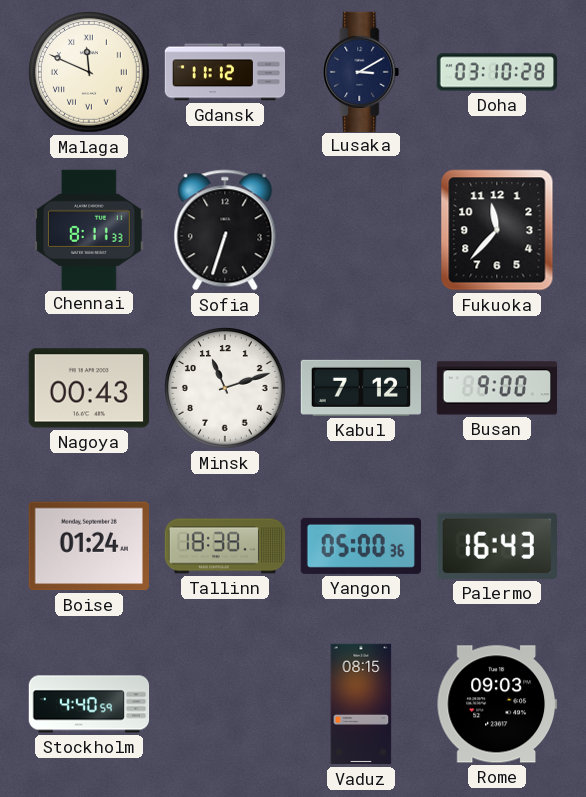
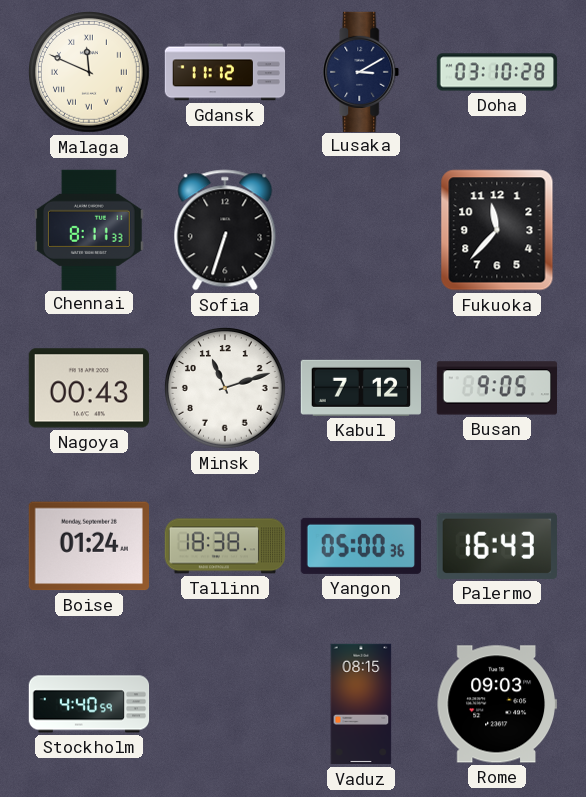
Busan: 9:00 -> 9:05
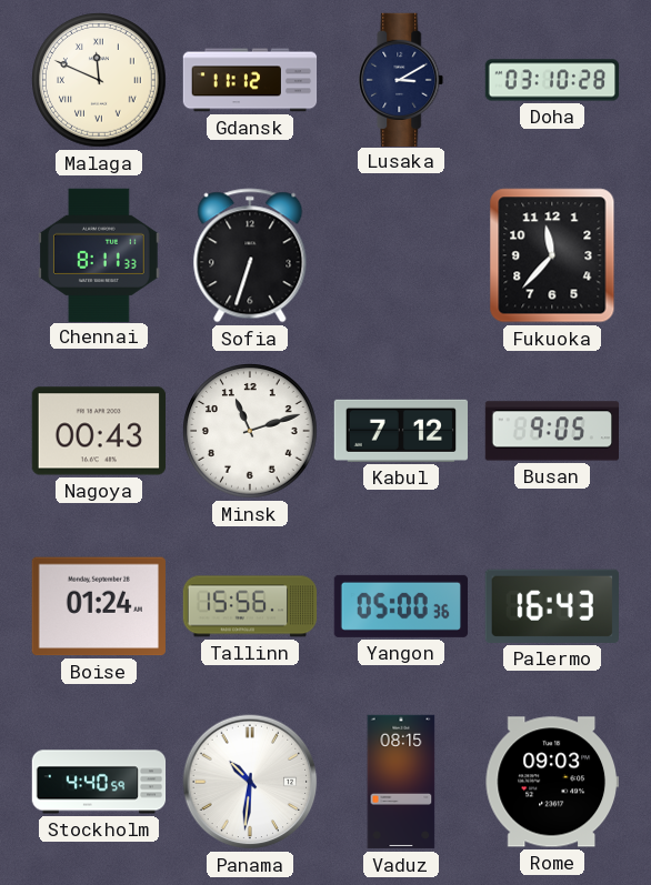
Tallinn: 18:38 -> 15:56
Panama: none -> 10:31
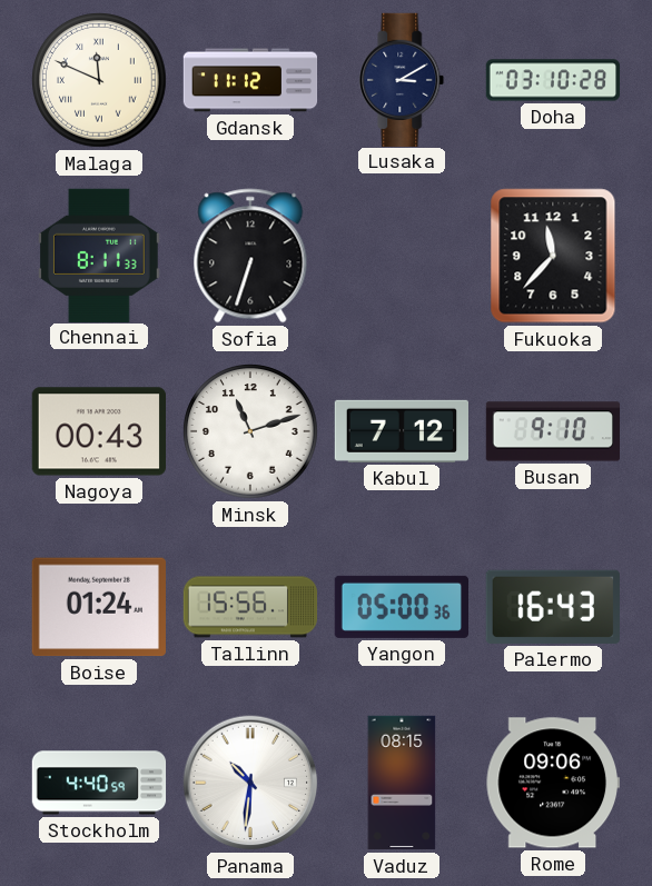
Busan: 9:05 -> 9:10
Rome: 09:03 -> 09:06
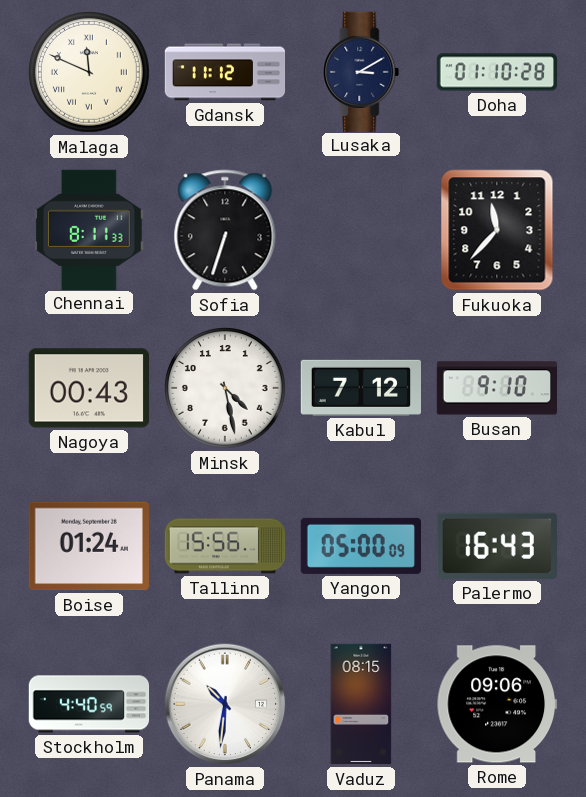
Doha: 03:10 -> 01:10
Minsk: 11:12 -> 4:28
Yangon: 05:00:36 -> 05:00:09
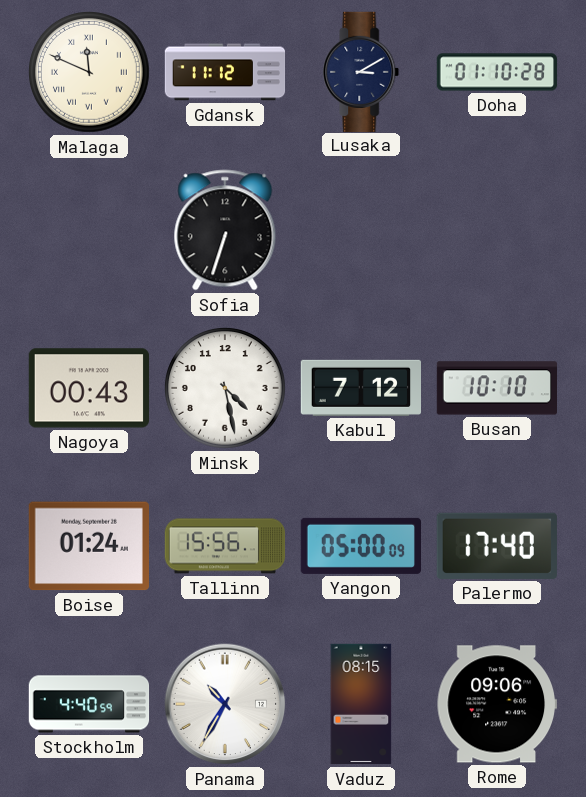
Chennai: 8:11 -> none
Fukuoka: 11:37 -> none
Busan: 9:10 -> 10:10
Palermo: 16:43 -> 17:40
Panama: 10:31 -> 10:35
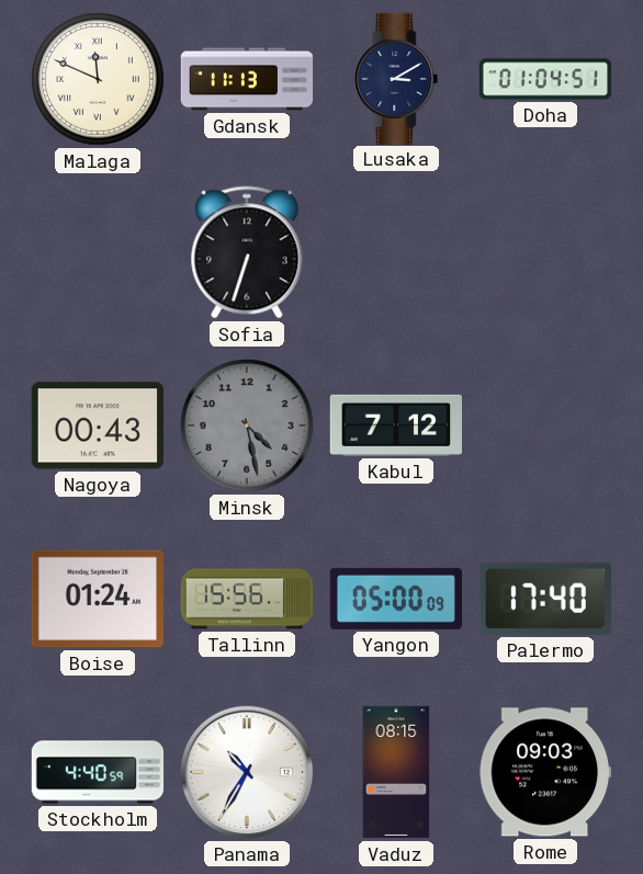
Gdansk: 11:12 -> 11:13
Doha: 01:10 -> 01:04
Minsk dial: white -> grey
Busan: 10:10 -> none
Rome: 09:06 -> 09:03
